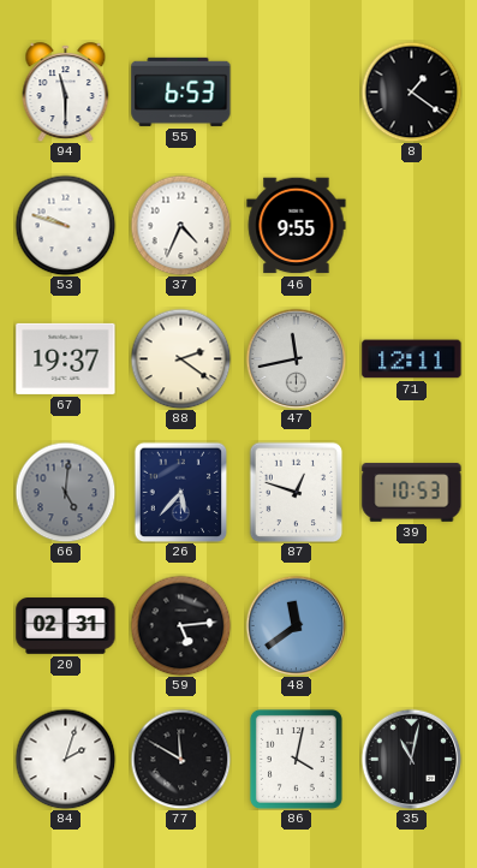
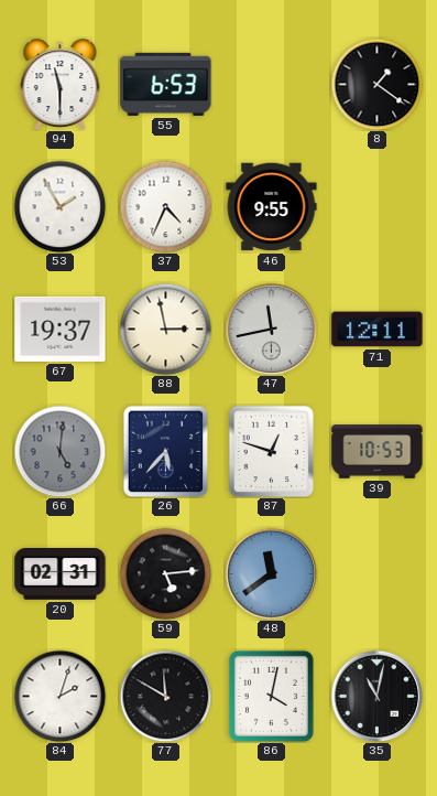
53: 9:48 -> 1:55
88: 2:21 -> 2:58
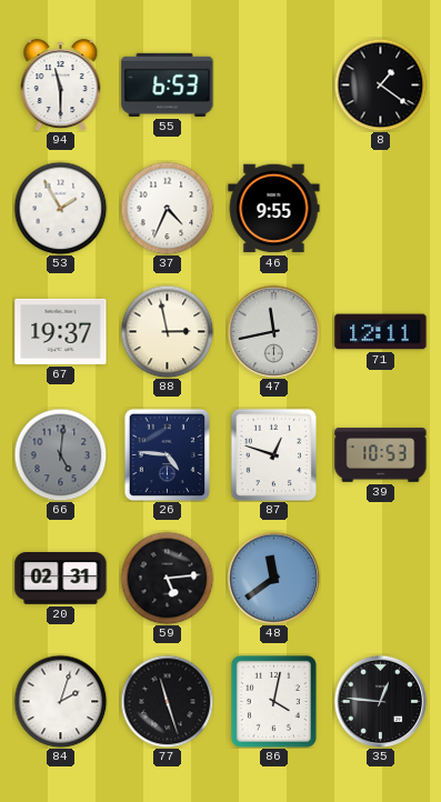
26: 5:37 -> 4:46
77: 11:50 -> 11:27
35: 11:02 -> 12:46
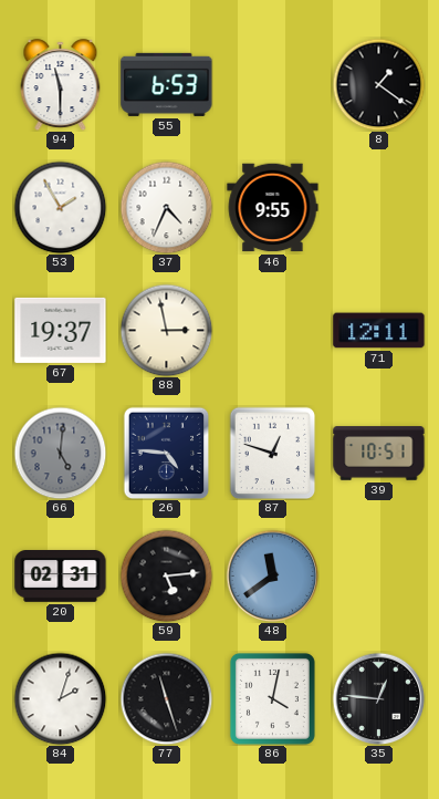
47: 11:43 -> none
39: 10:53 -> 10:51
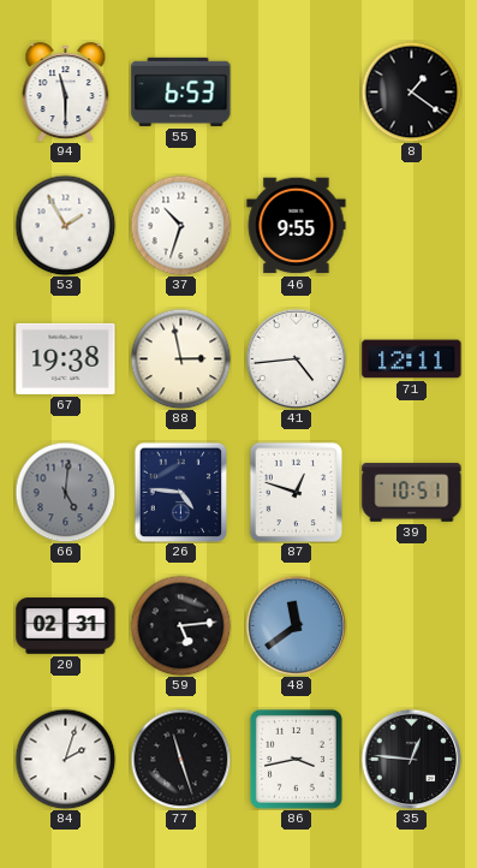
37: 4:34 -> 10:33
67: 19:37 -> 19:38
41: none -> 4:44
86: 4:02 -> 3:43
